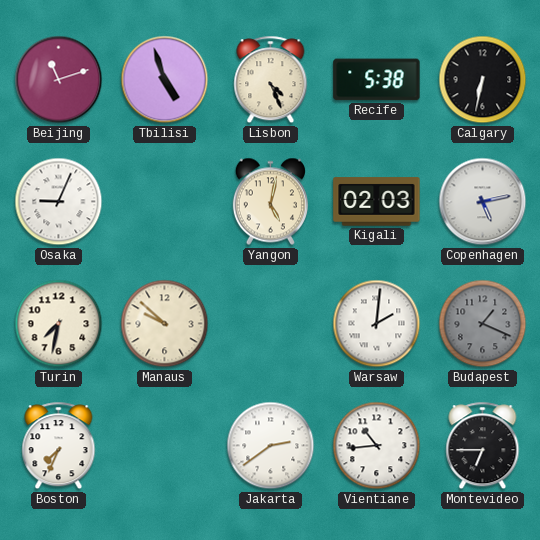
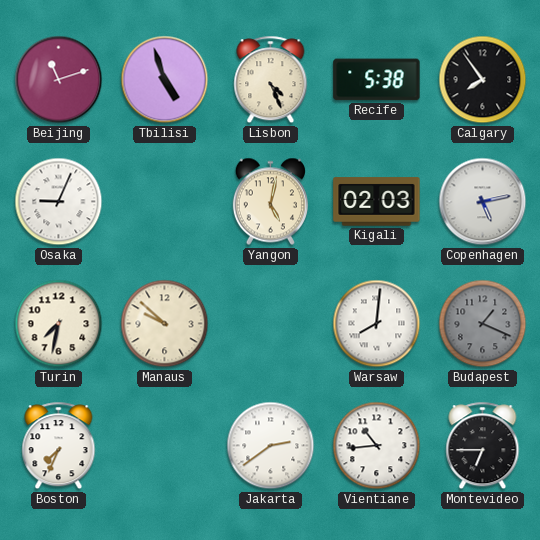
Calgary: 6:32 -> 7:54
Warsaw: 2:01 -> 8:01
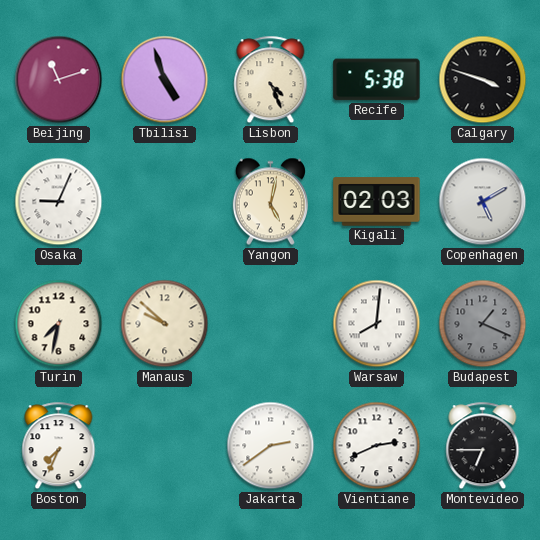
Calgary: 7:54 -> 3:48
Copenhagen: 5:13 -> 5:10
Vientiane: 10:44 -> 2:41
